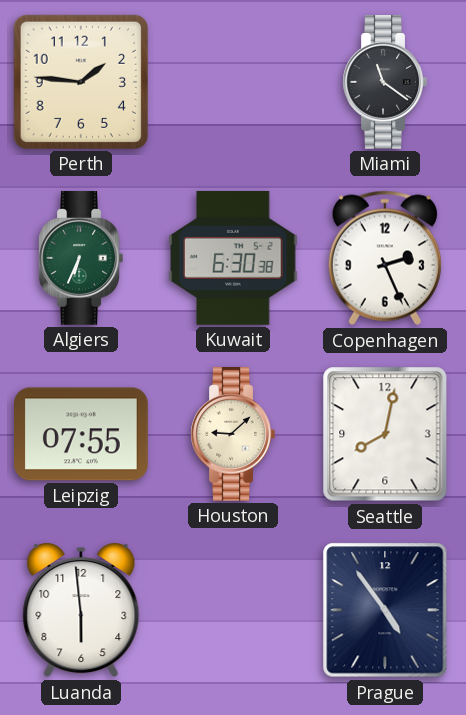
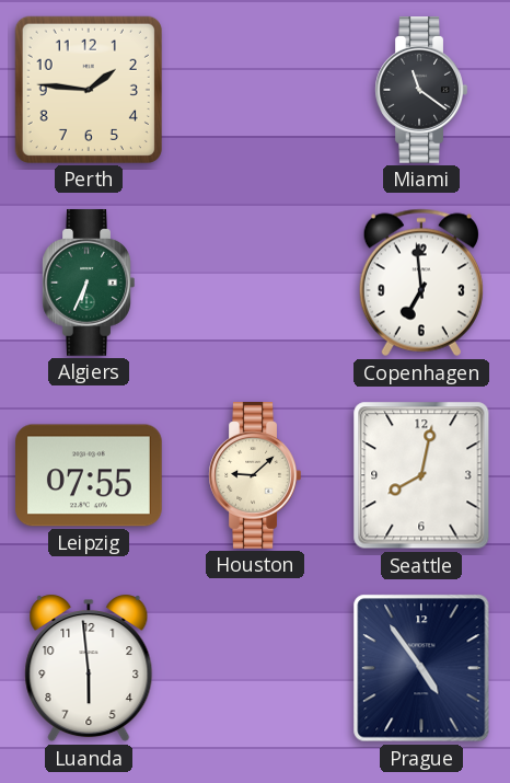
Kuwait: 6:30 -> none
Copenhagen: 2:26 -> 6:59
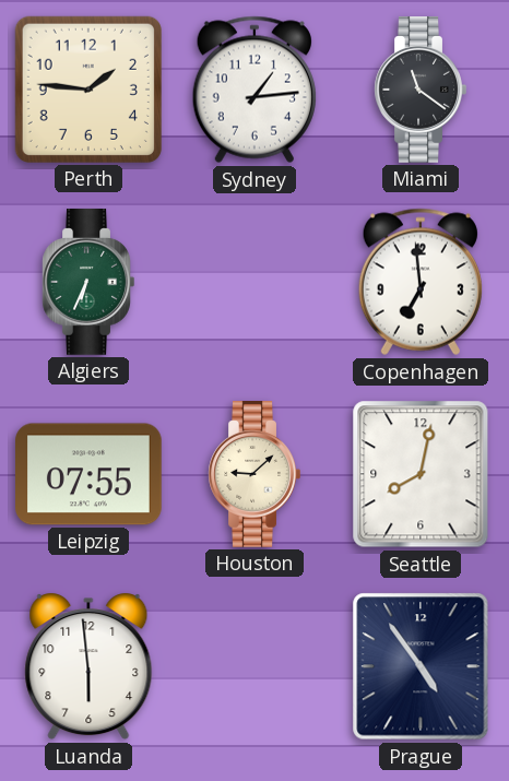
Sydney: none -> 1:14
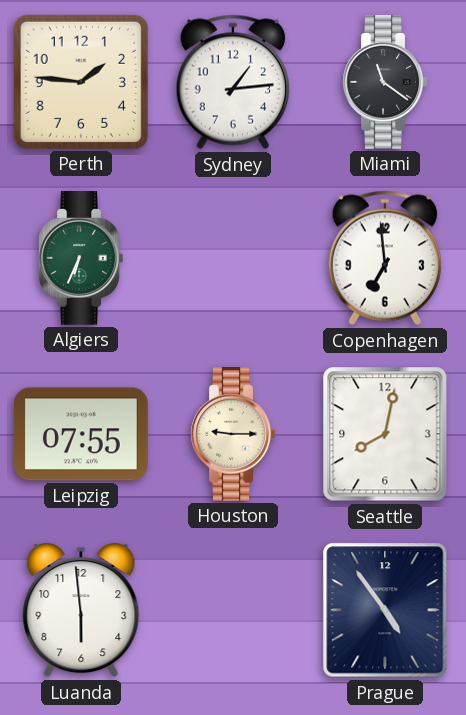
Houston: 9:08 -> 9:15
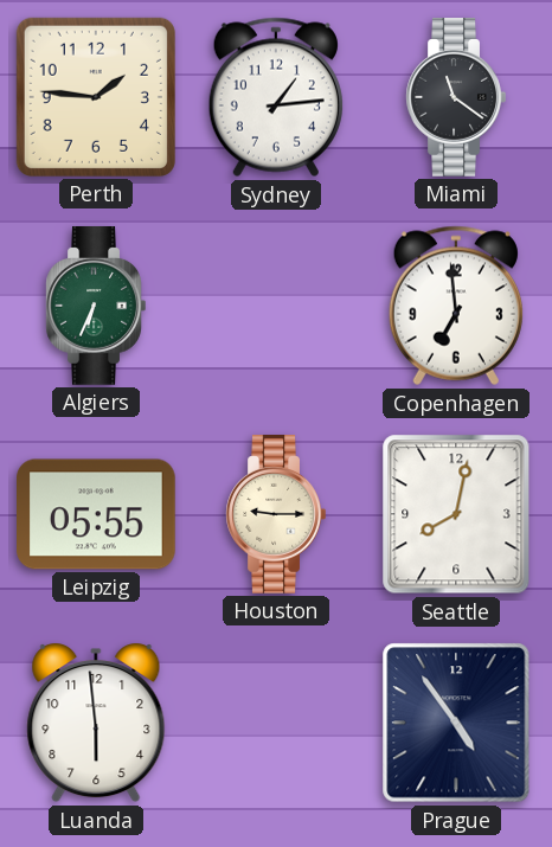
Leipzig: 07:55 -> 05:55
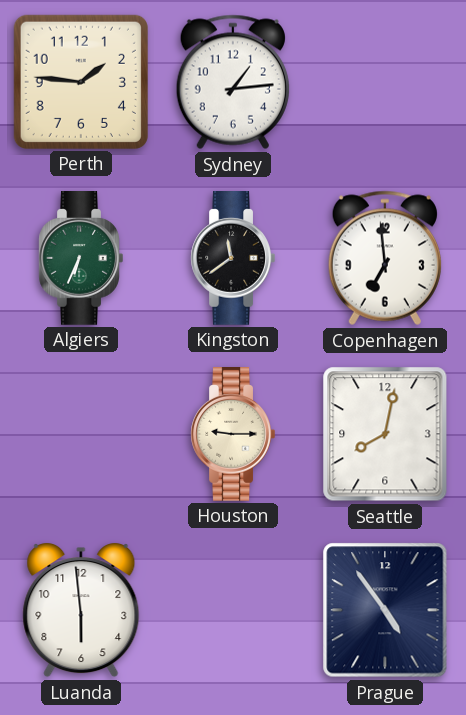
Miami: 11:21 -> none
Kingston: none -> 11:39
Leipzig: 05:55 -> none
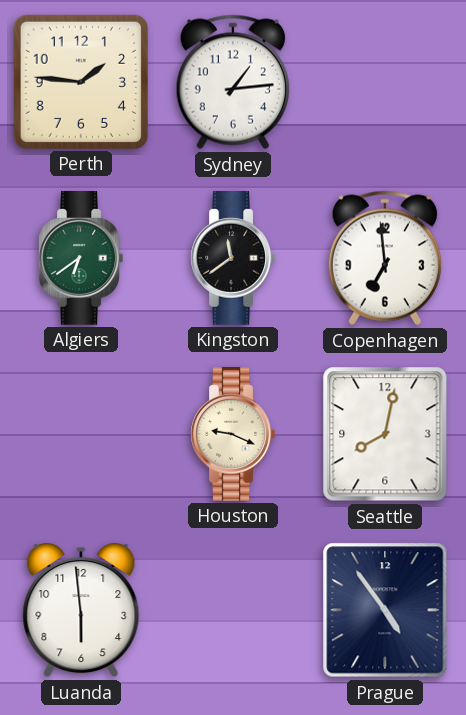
Algiers: 6:34 -> 6:39
Houston: 9:15 -> 9:19
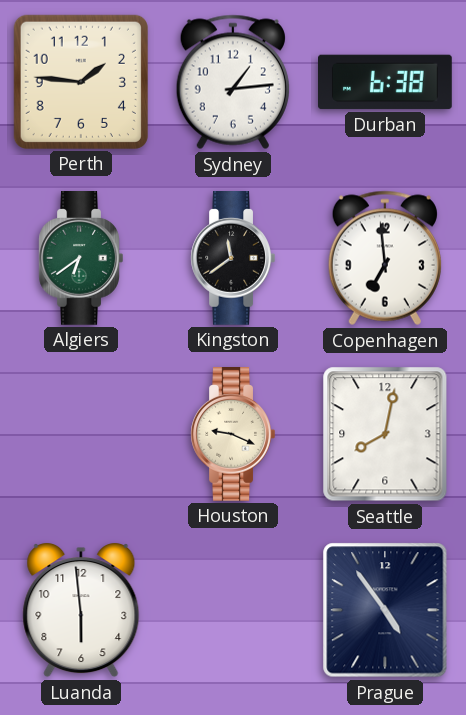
Durban: none -> 6:38
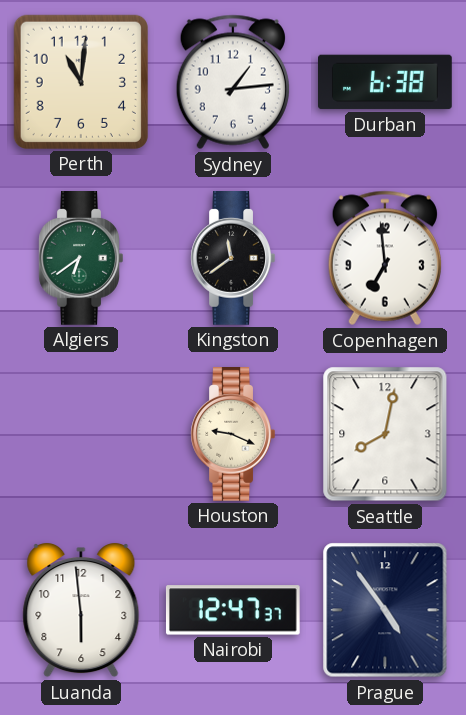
Perth: 1:46 -> 11:01
Nairobi: none -> 12:47
